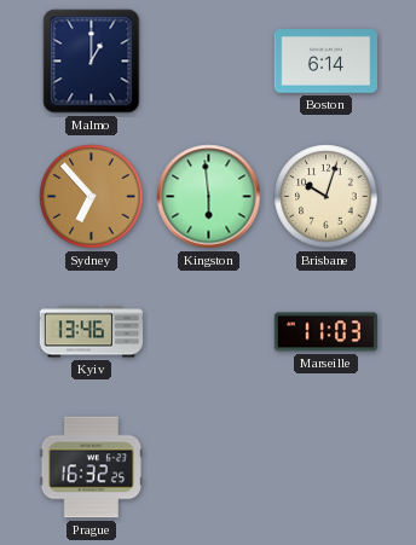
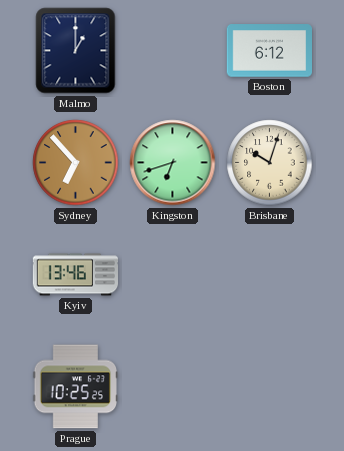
Boston: 6:14 -> 6:12
Kingston: 5:59 -> 6:42
Marseille: 11:03 -> none
Prague: 16:32 -> 10:25
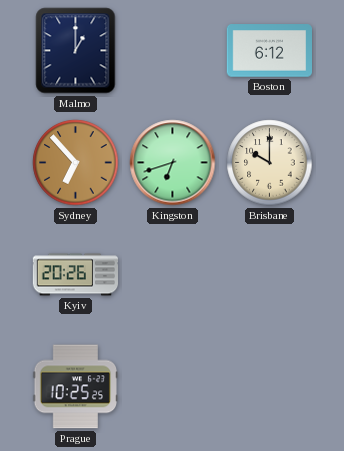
Brisbane: 10:03 -> 10:00
Kyiv: 13:46 -> 20:26
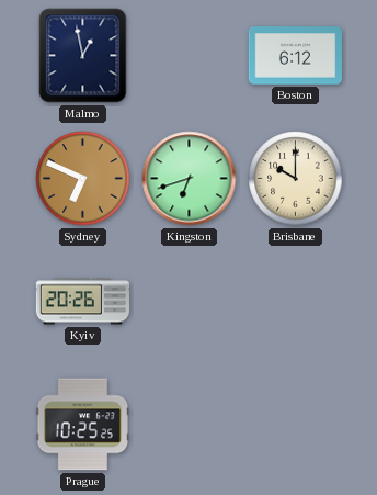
Malmo: 1:00 -> 12:58
Sydney: 6:53 -> 6:49
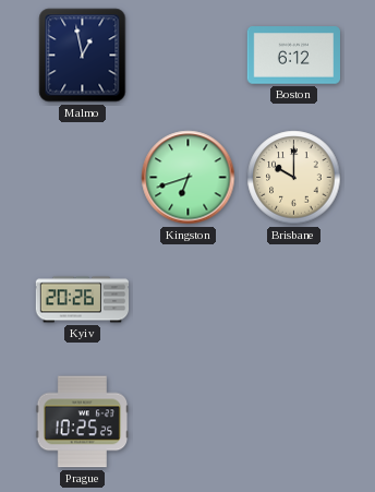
Sydney: 6:49 -> none
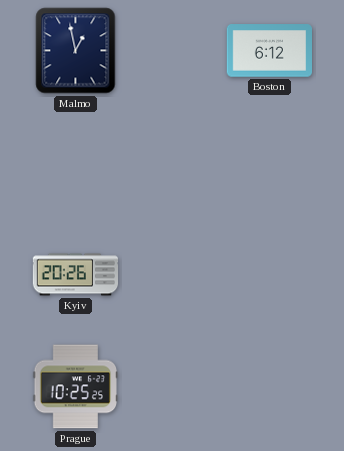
Kingston: 6:42 -> none
Brisbane: 10:00 -> none
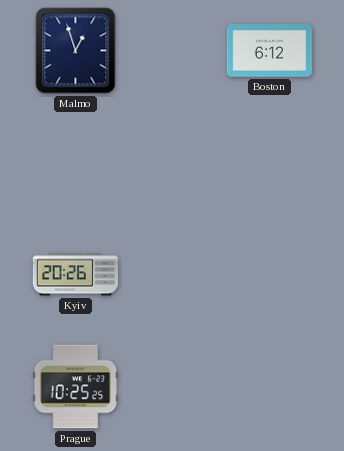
Malmo: 12:58 -> 12:57
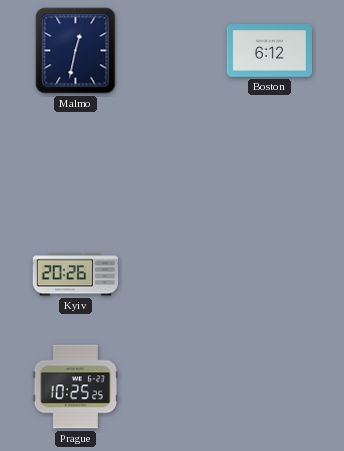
Malmo: 12:57 -> 12:32
